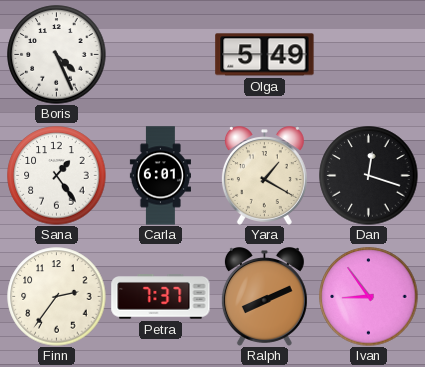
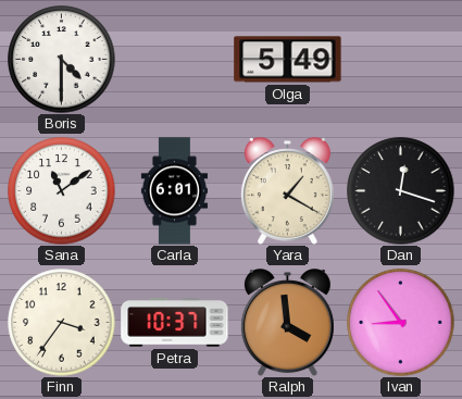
Boris: 4:26 -> 4:30
Sana: 1:24 -> 11:09
Finn: 2:36 -> 3:36
Petra: 7:37 -> 10:37
Ralph: 8:11 -> 3:59
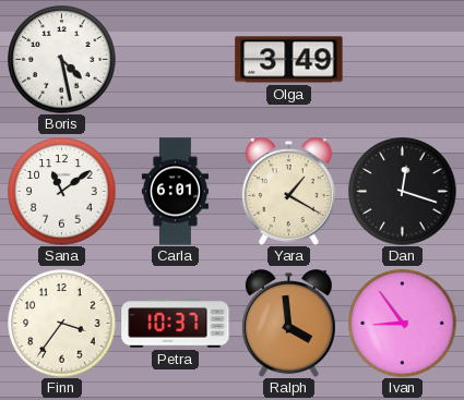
Boris: 4:30 -> 4:28
Olga: 5:49 -> 3:49
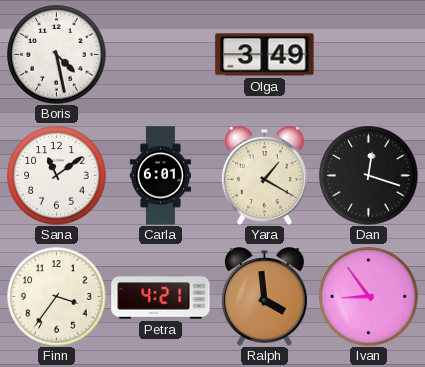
Petra: 10:37 -> 4:21
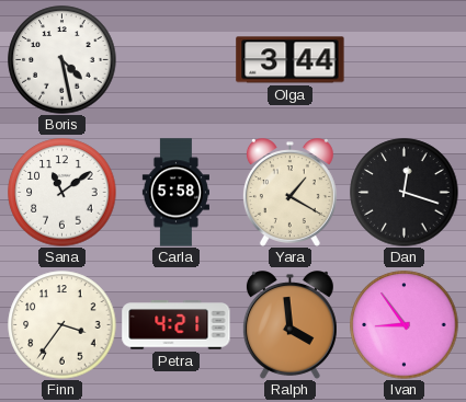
Olga: 3:49 -> 3:44
Carla: 6:01 -> 5:58
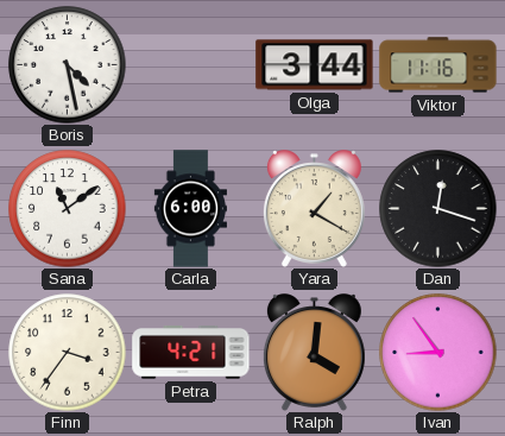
Viktor: none -> 11:16
Carla: 5:58 -> 6:00
Ralph: 3:59 -> 4:01
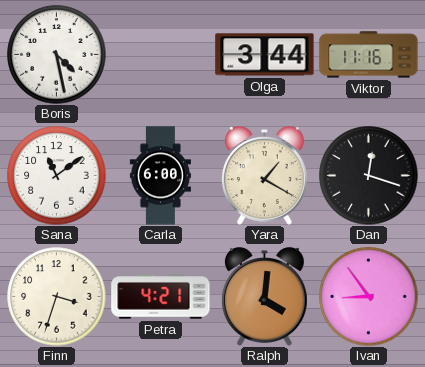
Finn: 3:36 -> 3:33
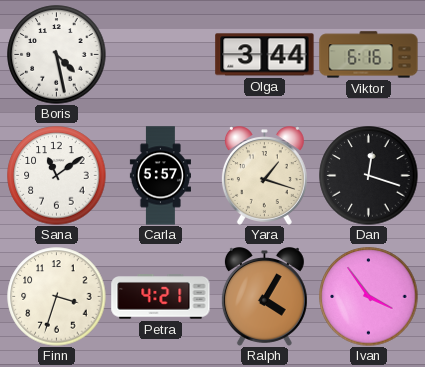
Viktor: 11:16 -> 6:16
Carla: 6:00 -> 5:57
Yara: 1:20 -> 1:18
Ralph: 4:01 -> 4:05
Ivan: 8:54 -> 3:54
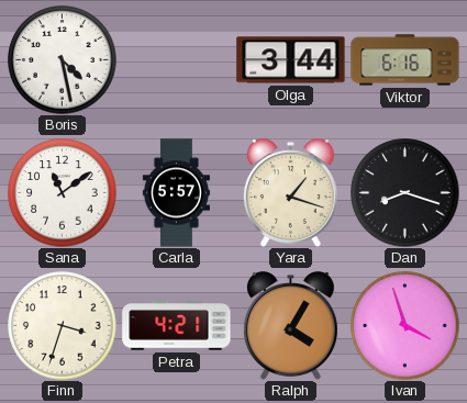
Dan: 12:18 -> 8:18
Ivan: 3:54 -> 3:57
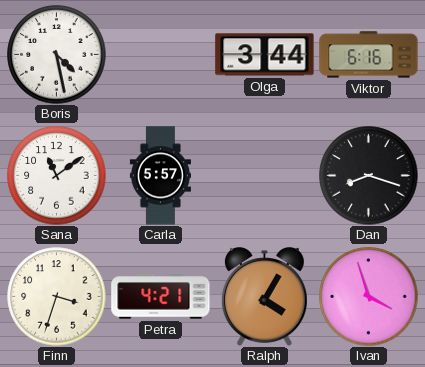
Yara: 1:18 -> none
